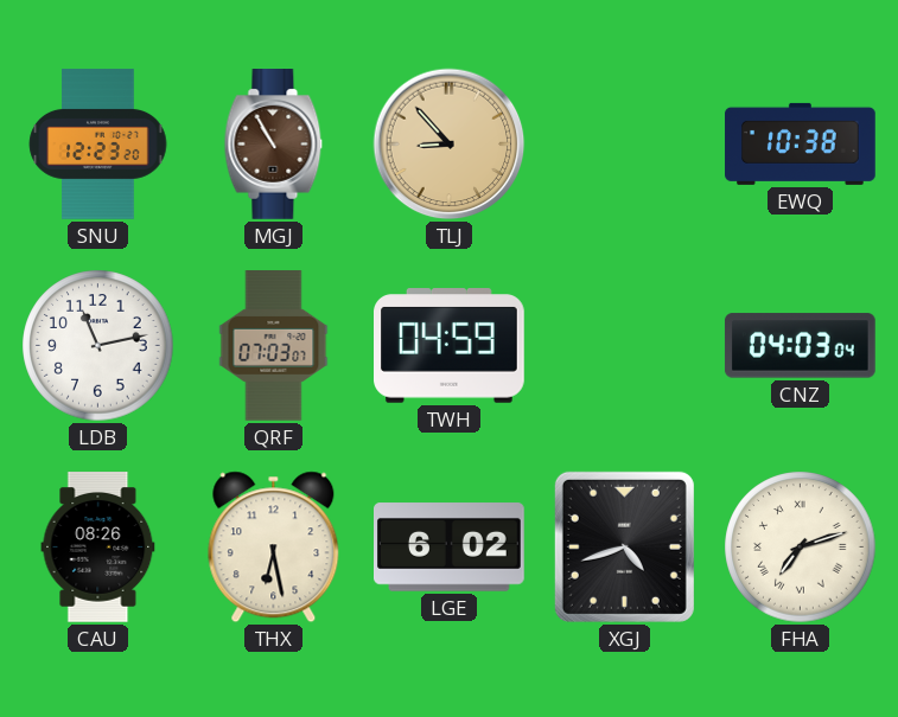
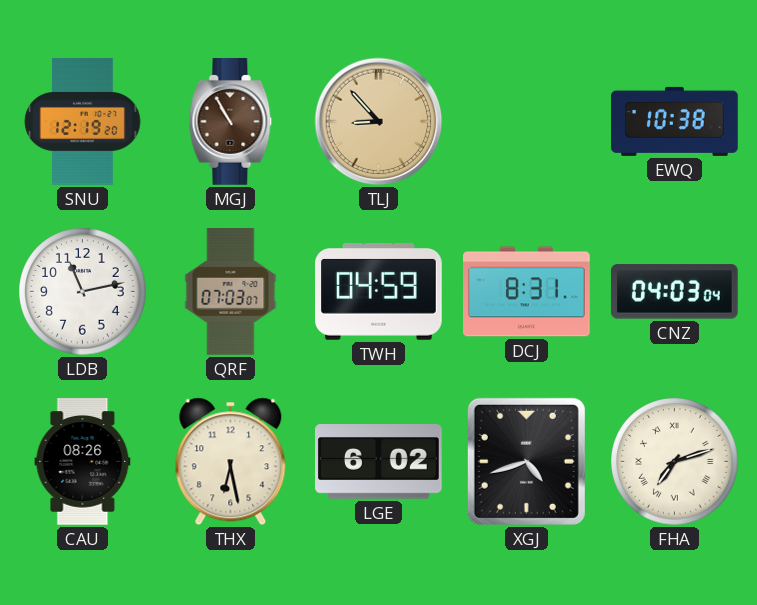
SNU: 12:23 -> 12:19
DCJ: none -> 8:31
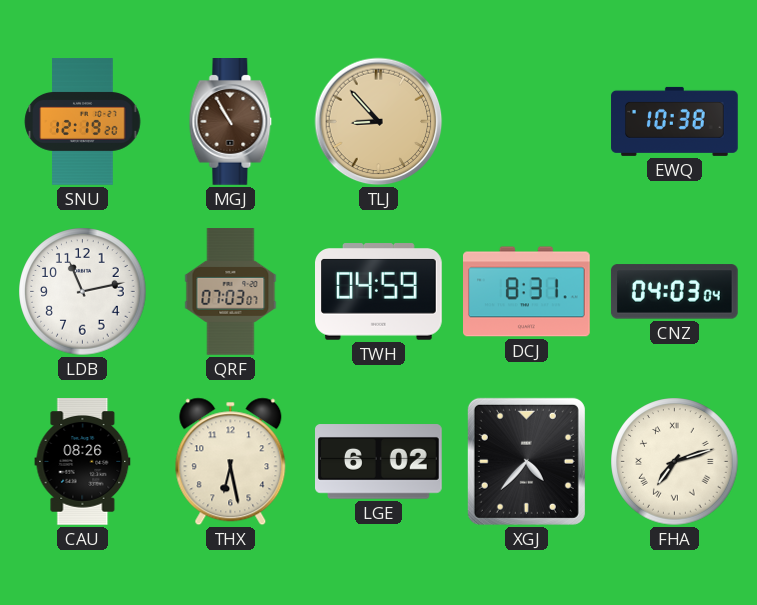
XGJ: 4:42 -> 4:37
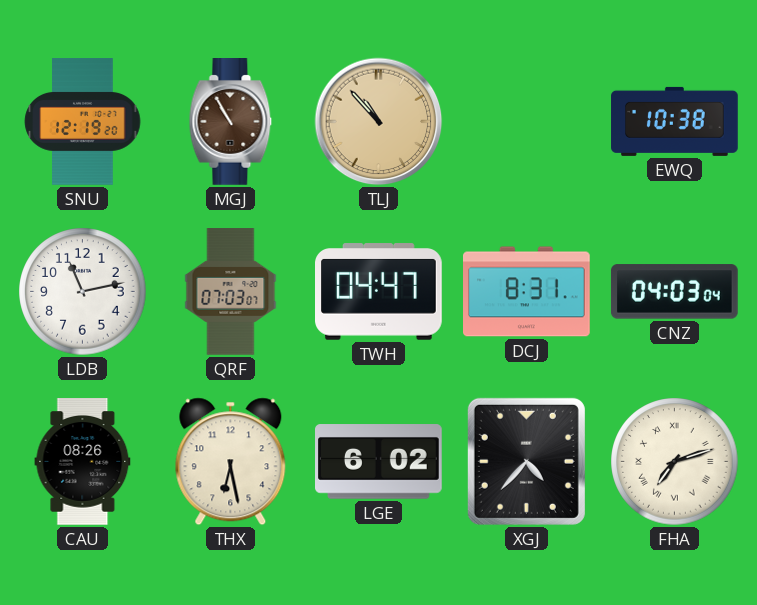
TLJ: 8:53 -> 10:53
TWH: 04:59 -> 04:47
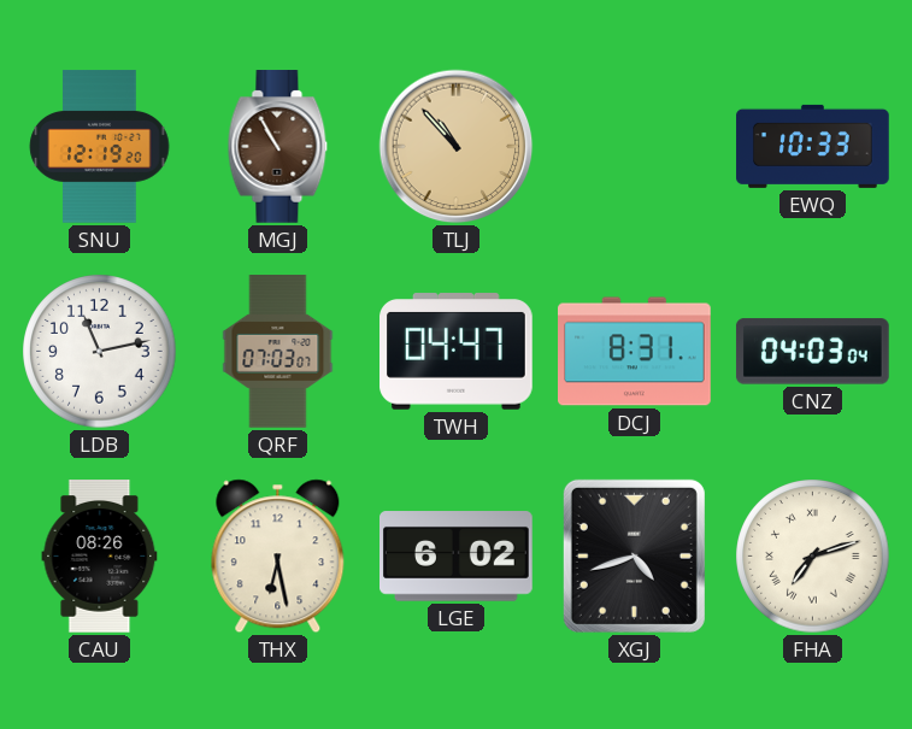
EWQ: 10:38 -> 10:33
XGJ: 4:37 -> 4:42
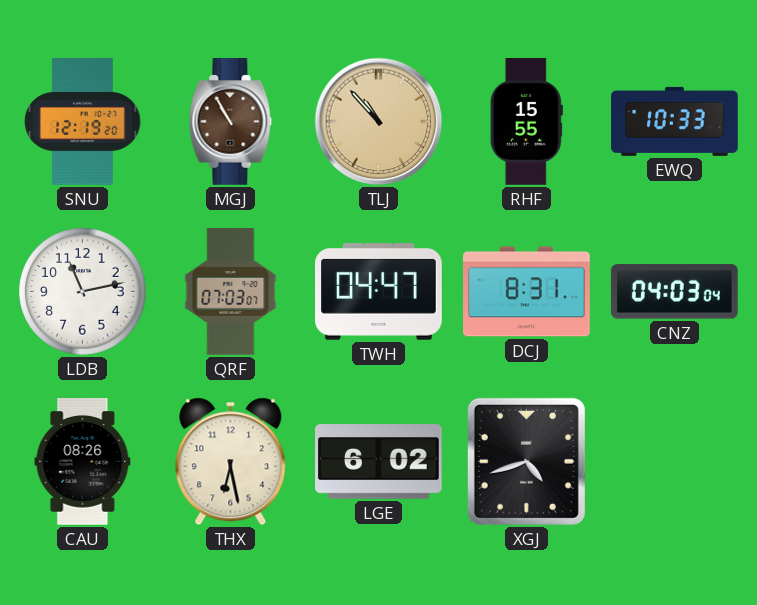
RHF: none -> 15:55
FHA: 7:12 -> none
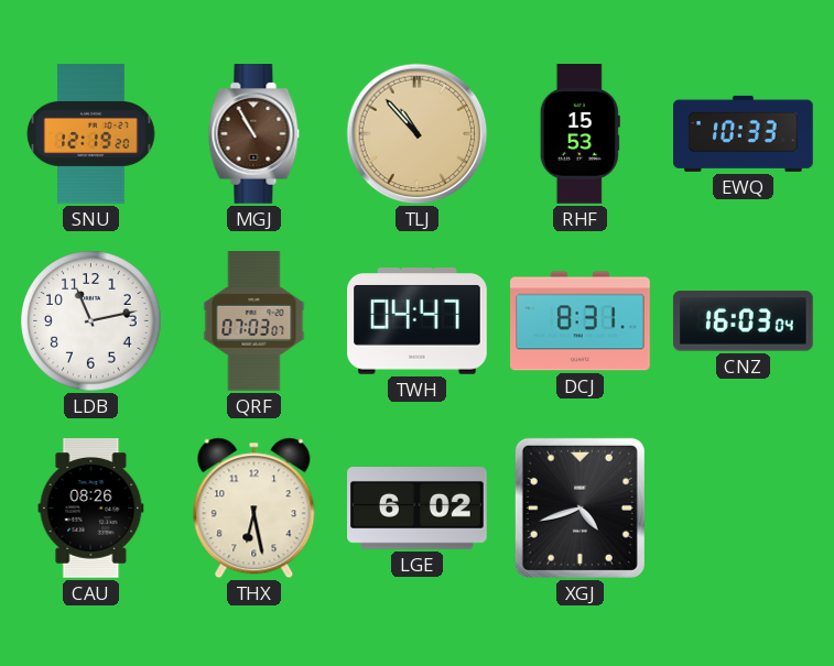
RHF: 15:55 -> 15:53
CNZ: 04:03 -> 16:03
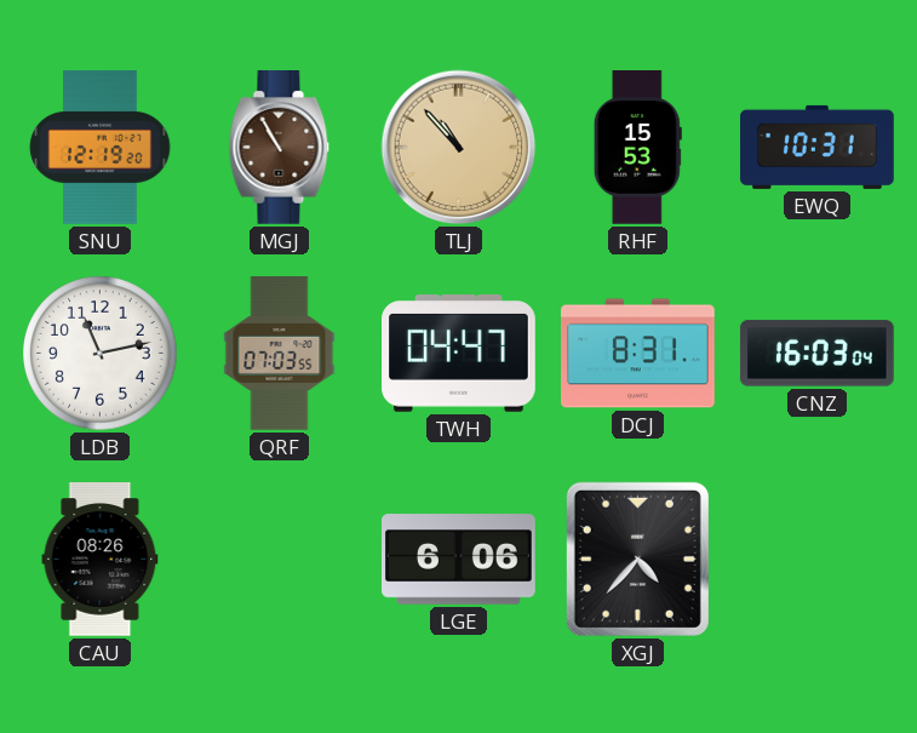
EWQ: 10:33 -> 10:31
QRF: 07:03:07 -> 07:03:55
THX: 6:28 -> none
LGE: 6:02 -> 6:06
XGJ: 4:42 -> 4:37
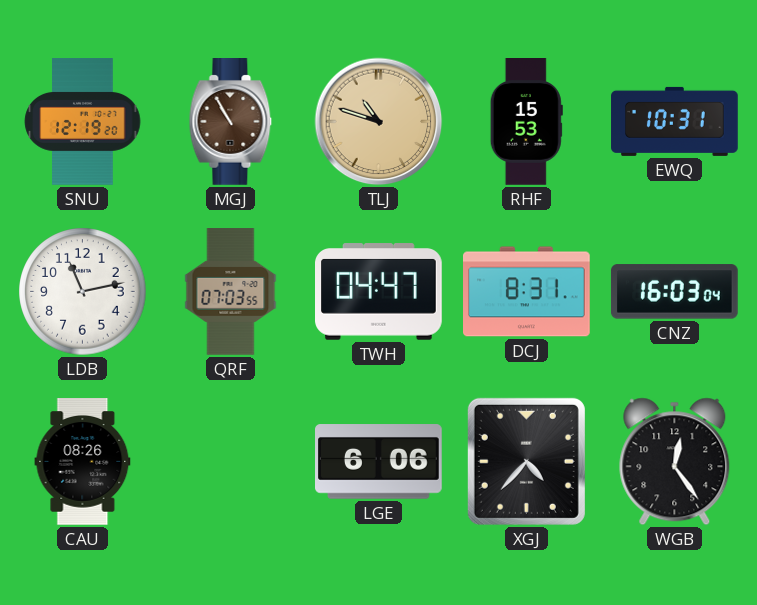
TLJ: 10:53 -> 10:48
WGB: none -> 12:24
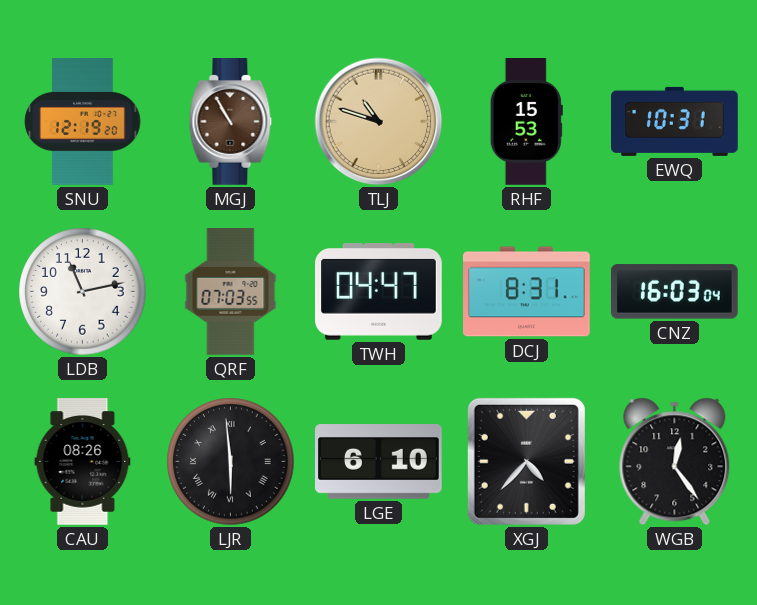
LJR: none -> 5:59
LGE: 6:06 -> 6:10
